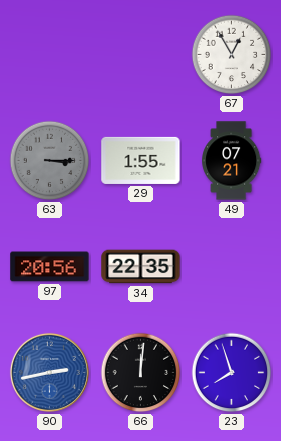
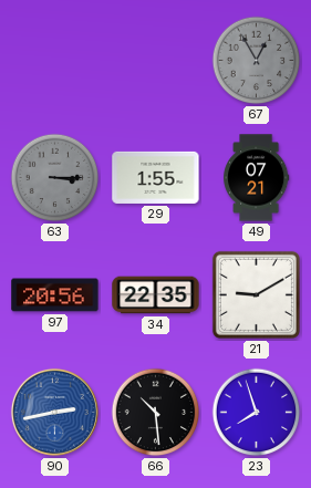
67 dial: white -> grey
21: none -> 9:10
66: 12:01 -> 10:29
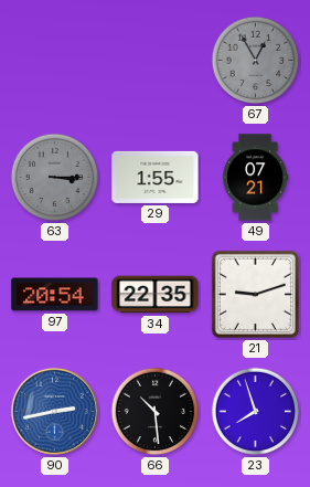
97: 20:56 -> 20:54
21: 9:10 -> 9:12
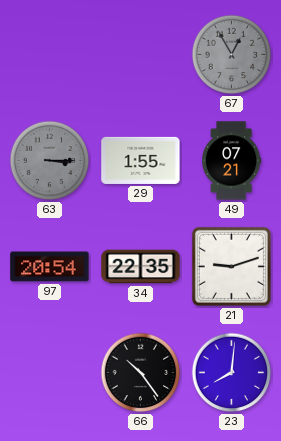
90: 2:43 -> none
66: 10:29 -> 10:24
23: 7:57 -> 8:01
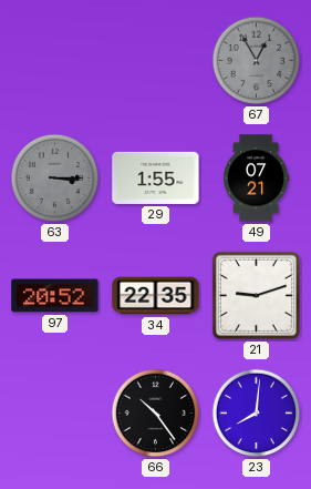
97: 20:54 -> 20:52
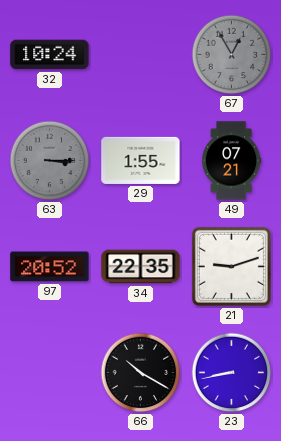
32: none -> 10:24
66: 10:24 -> 10:20
23: 8:01 -> 8:43
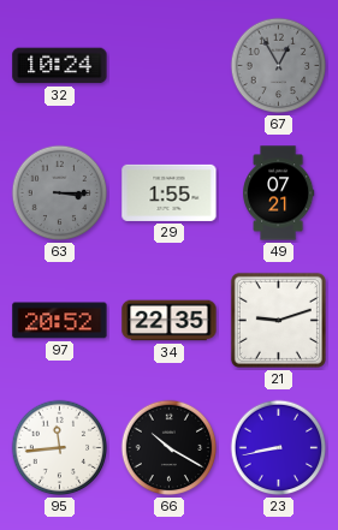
95: none -> 11:44
